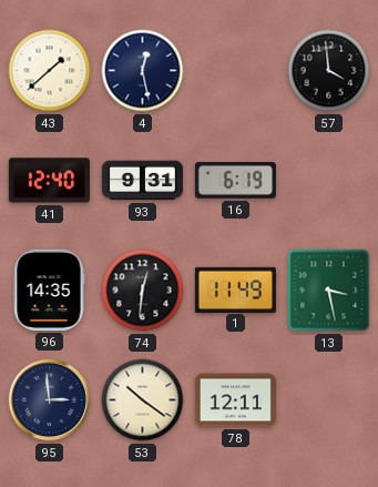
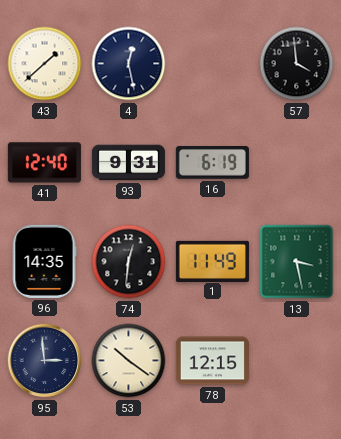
78: 12:11 -> 12:15
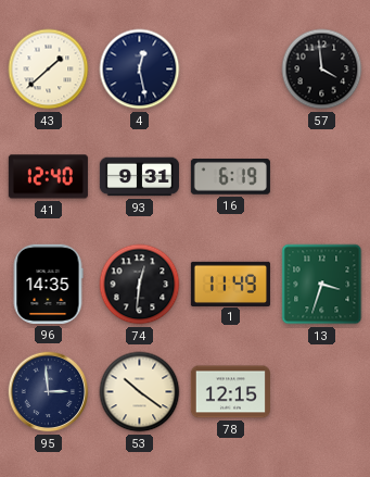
13: 3:28 -> 3:33
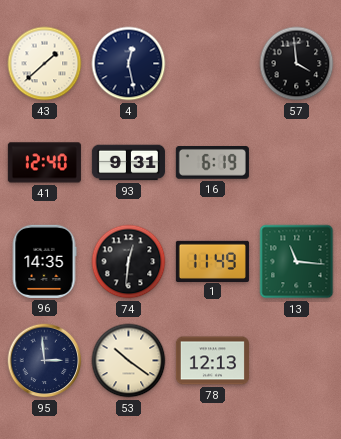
13: 3:33 -> 11:16
78: 12:15 -> 12:13
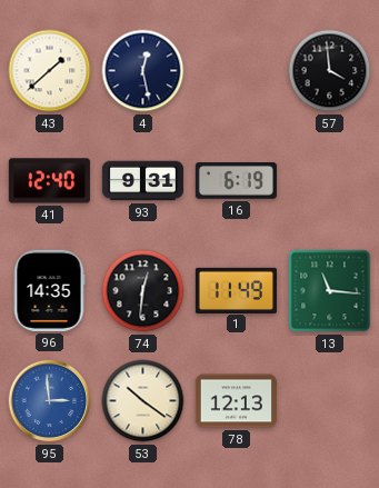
95 dial: navy -> blue
